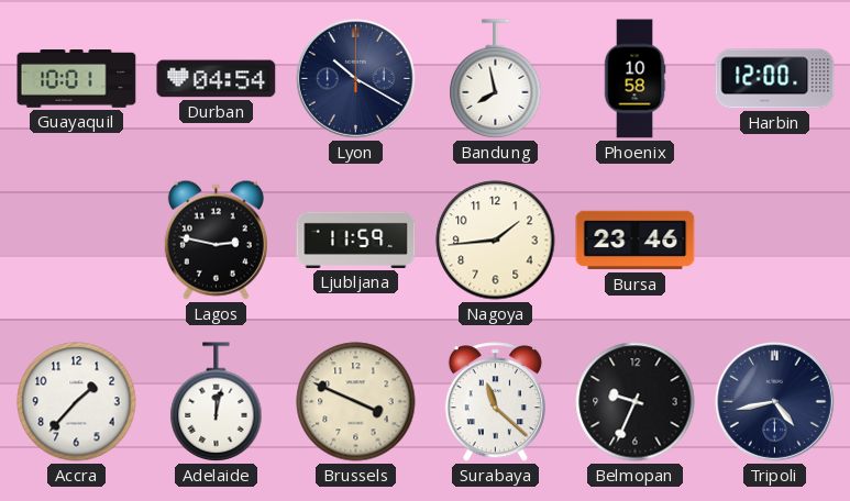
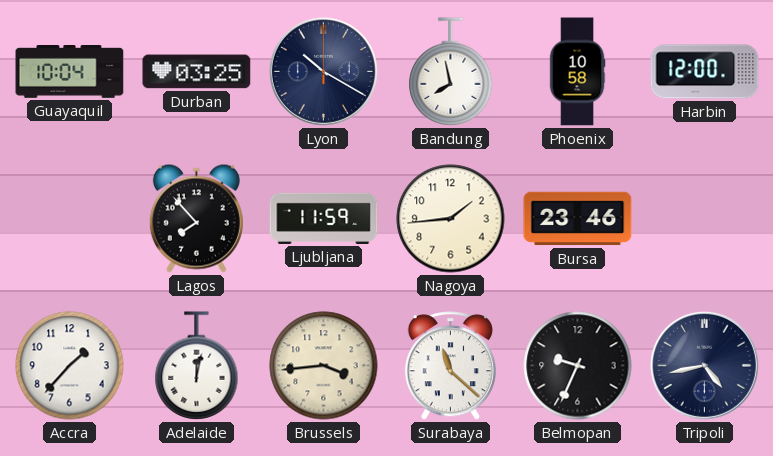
Guayaquil: 10:01 -> 10:04
Durban: 04:54 -> 03:25
Lagos: 2:47 -> 7:53
Brussels: 3:49 -> 3:44
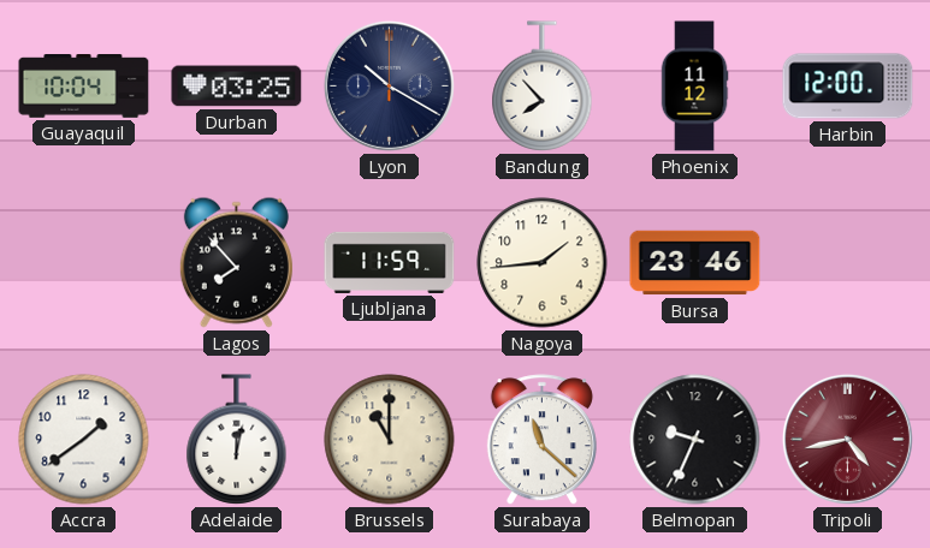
Bandung: 7:58 -> 7:53
Phoenix: 10:58 -> 11:12
Accra: 1:37 -> 1:39
Brussels: 3:44 -> 11:00
Tripoli dial: navy -> burgundy
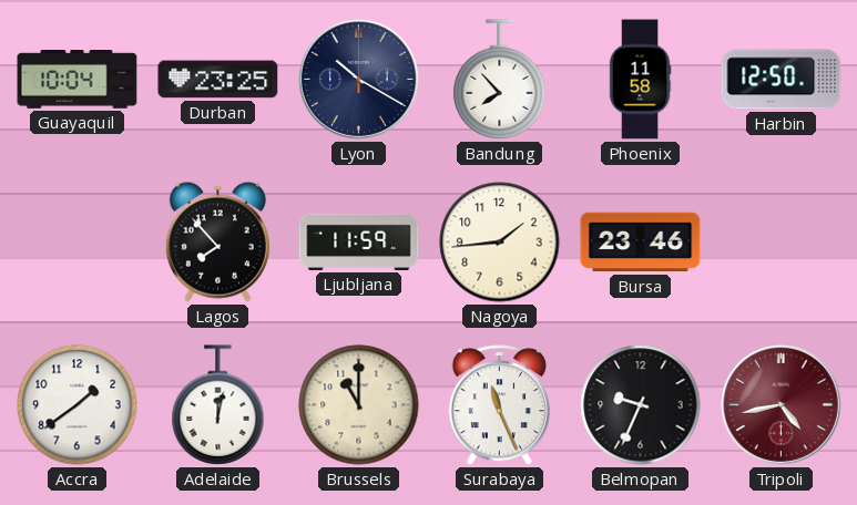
Durban: 03:25 -> 23:25
Phoenix: 11:12 -> 11:58
Harbin: 12:00 -> 12:50
Surabaya: 11:22 -> 11:26
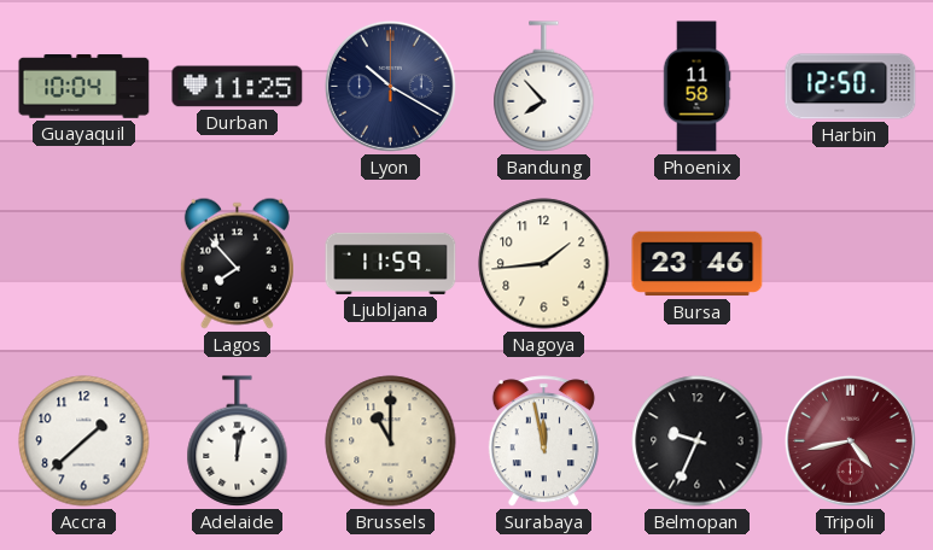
Durban: 23:25 -> 11:25
Accra: 1:39 -> 1:38
Surabaya: 11:26 -> 11:58
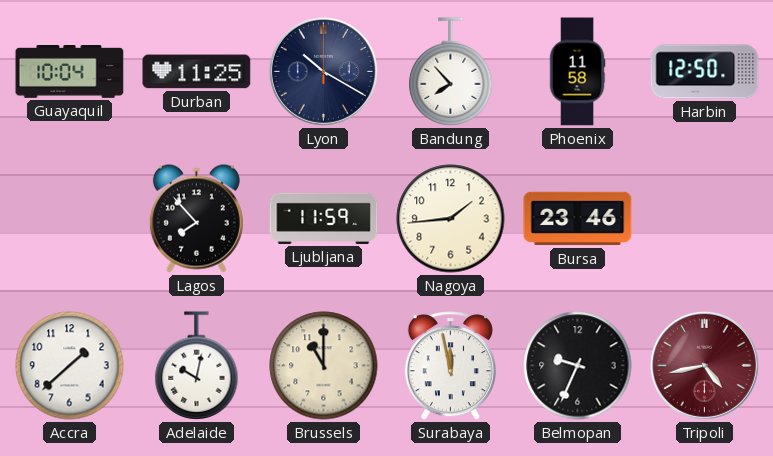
Adelaide: 12:02 -> 10:02
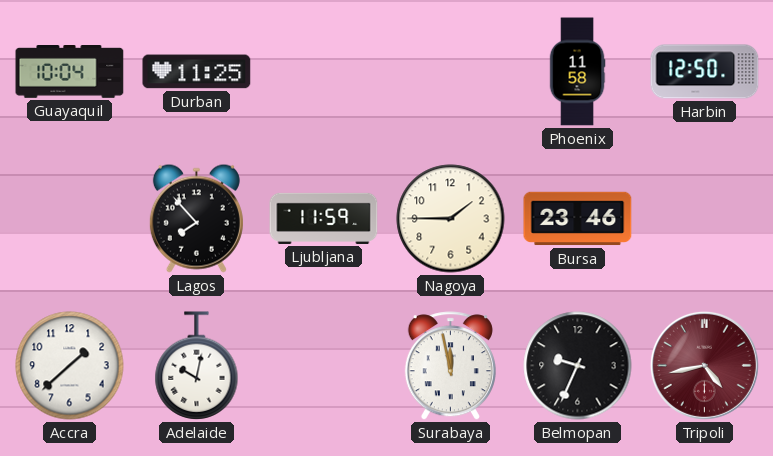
Lyon: 10:20 -> none
Bandung: 7:53 -> none
Nagoya: 1:44 -> 1:45
Brussels: 11:00 -> none
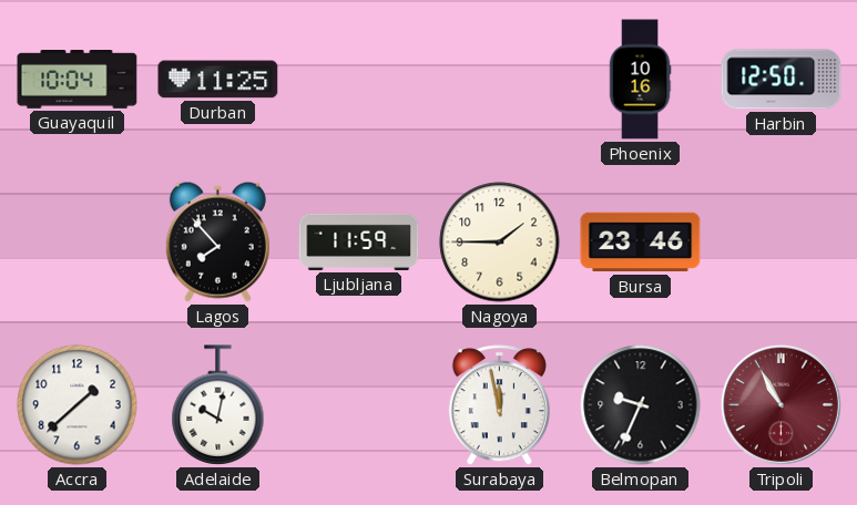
Phoenix: 11:58 -> 10:16
Tripoli: 4:43 -> 10:55
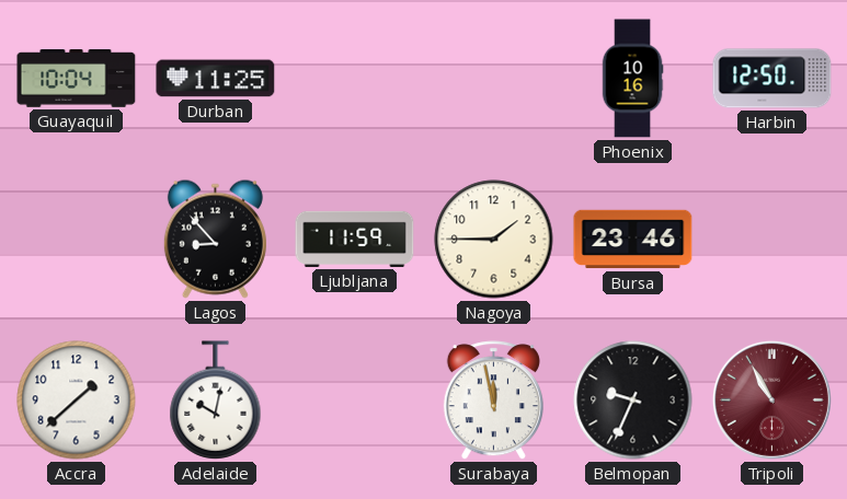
Lagos: 7:53 -> 8:53
